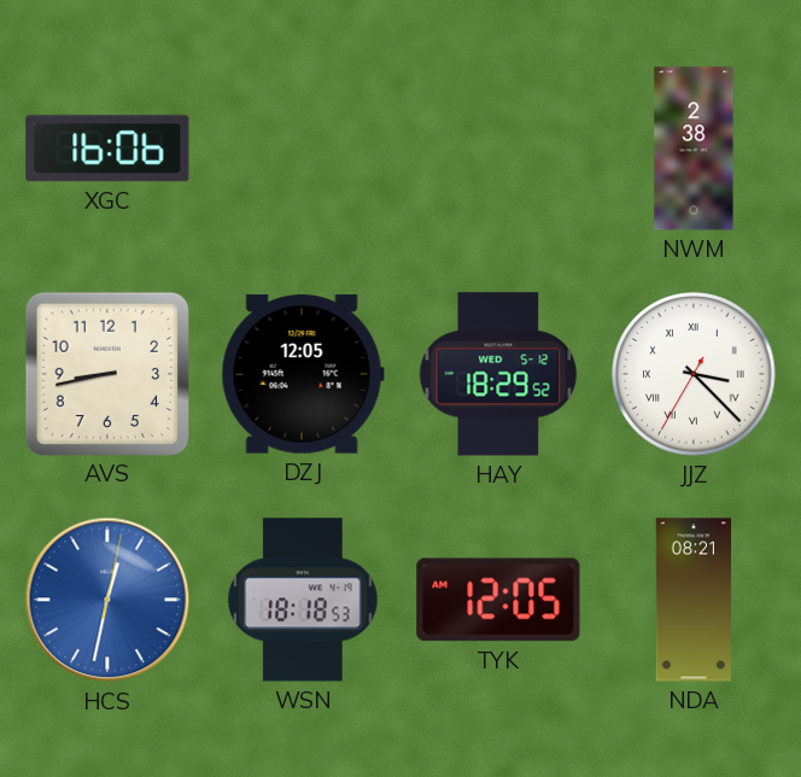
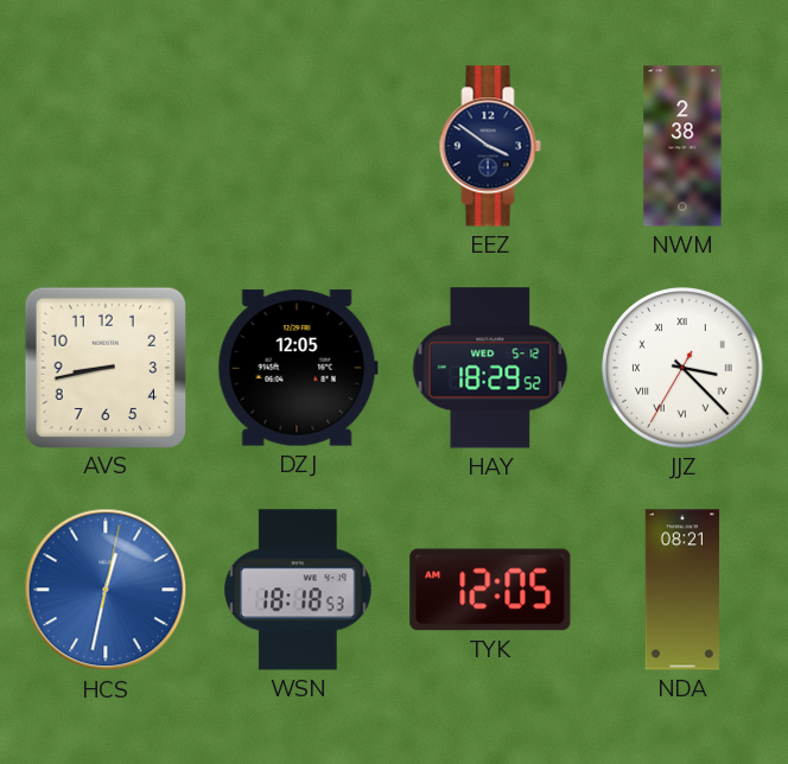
XGC: 16:06 -> none
EEZ: none -> 3:51
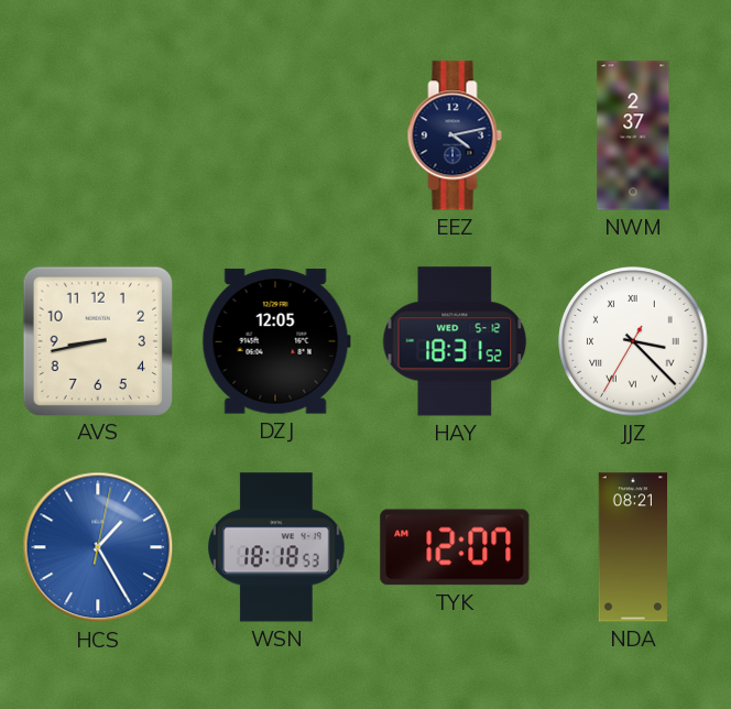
EEZ: 3:51 -> 4:13
NWM: 2:38 -> 2:37
HAY: 18:29 -> 18:31
HCS: 12:32 -> 1:25
TYK: 12:05 -> 12:07
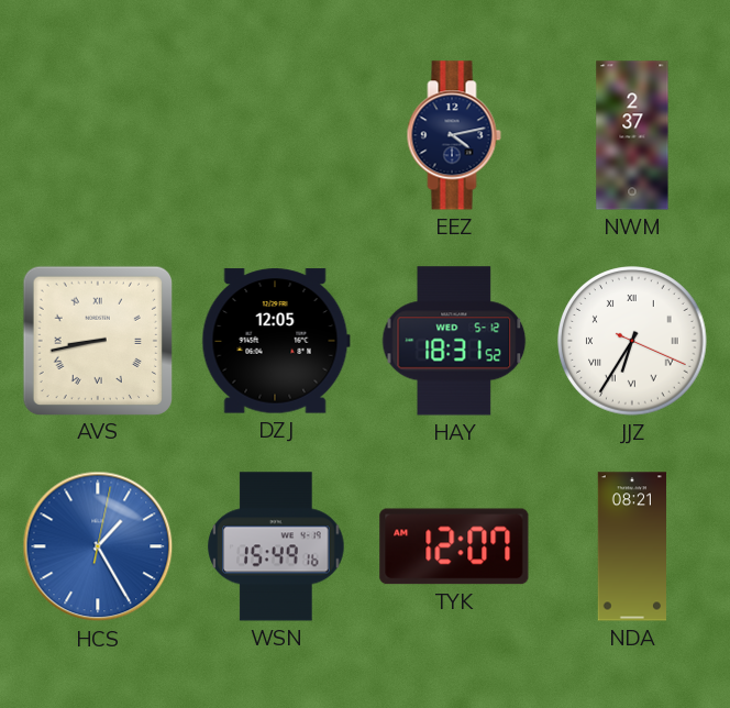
AVS numerals: Arabic -> Roman
JJZ: 3:22 -> 6:35
WSN: 18:18 -> 15:49
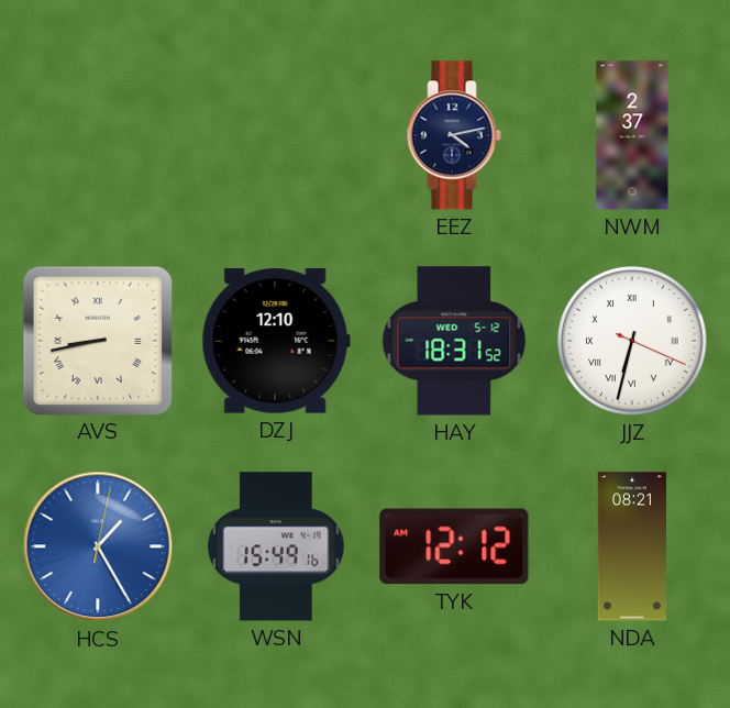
DZJ: 12:05 -> 12:10
JJZ: 6:35 -> 6:32
TYK: 12:07 -> 12:12
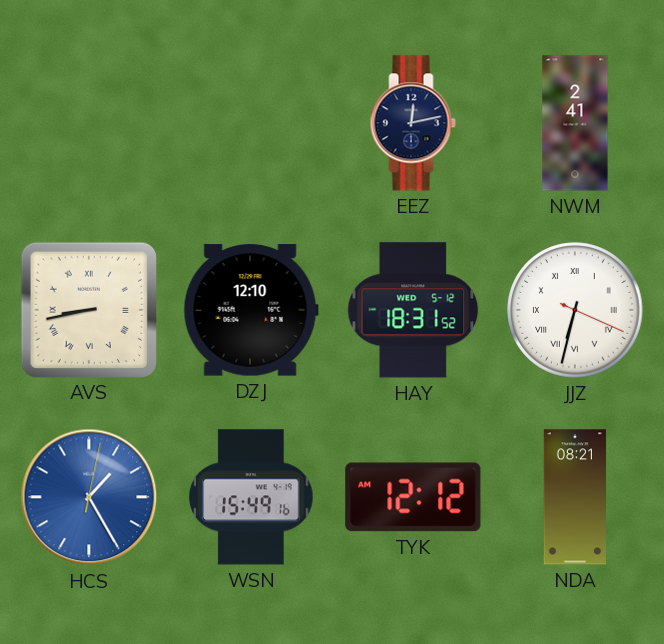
EEZ: 4:13 -> 12:13
NWM: 2:37 -> 2:41
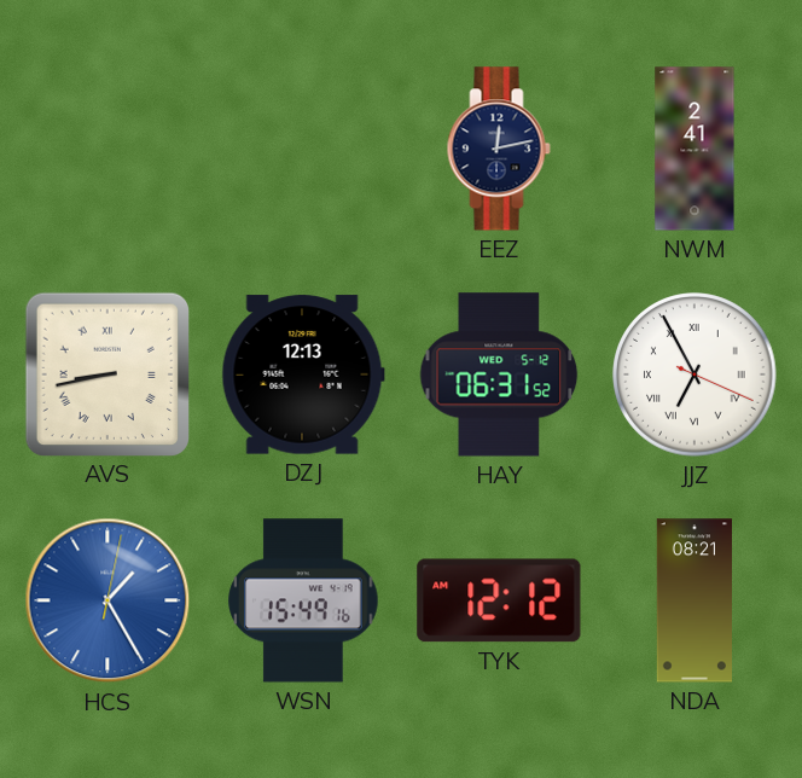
DZJ: 12:10 -> 12:13
HAY: 18:31 -> 06:31
JJZ: 6:32 -> 6:55
